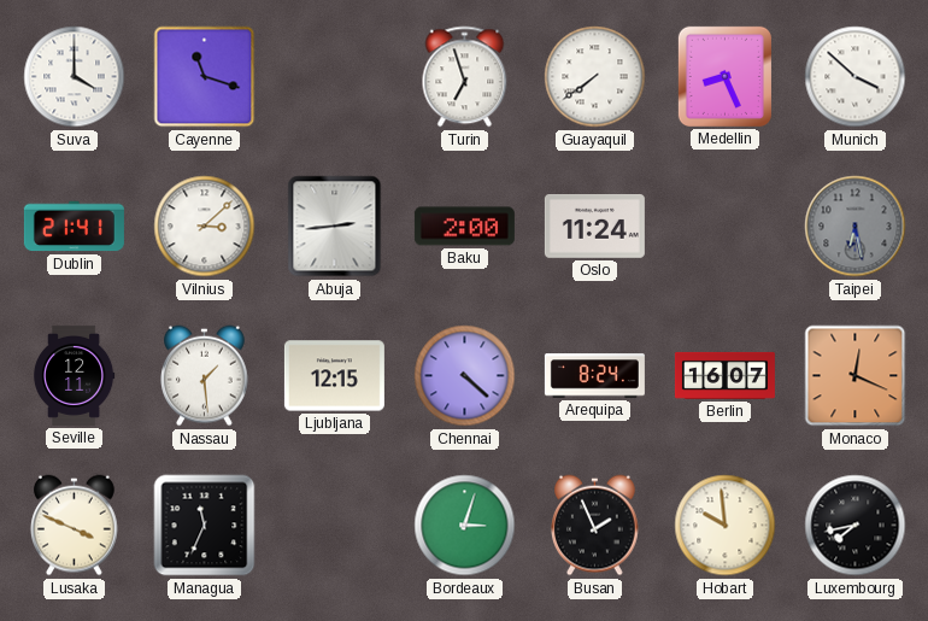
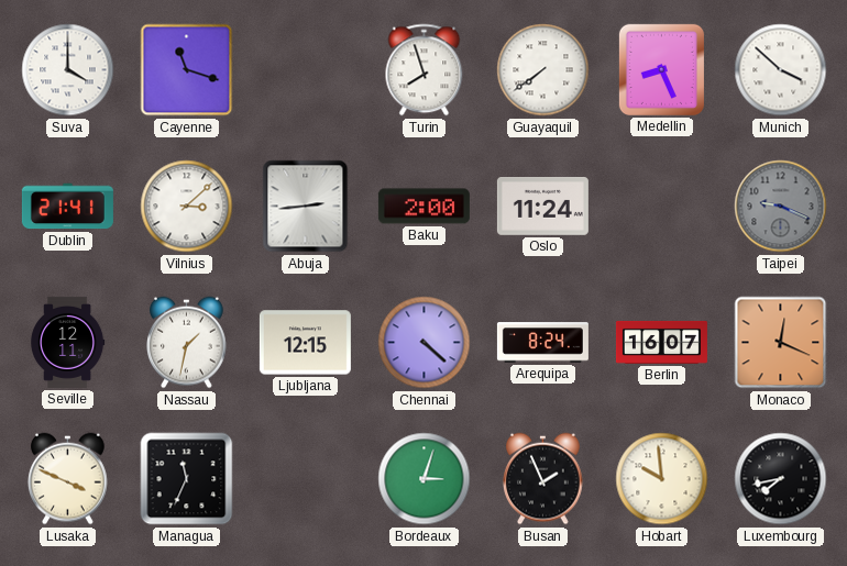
Turin: 6:57 -> 7:57
Taipei: 6:28 -> 9:19
Nassau: 1:29 -> 1:32
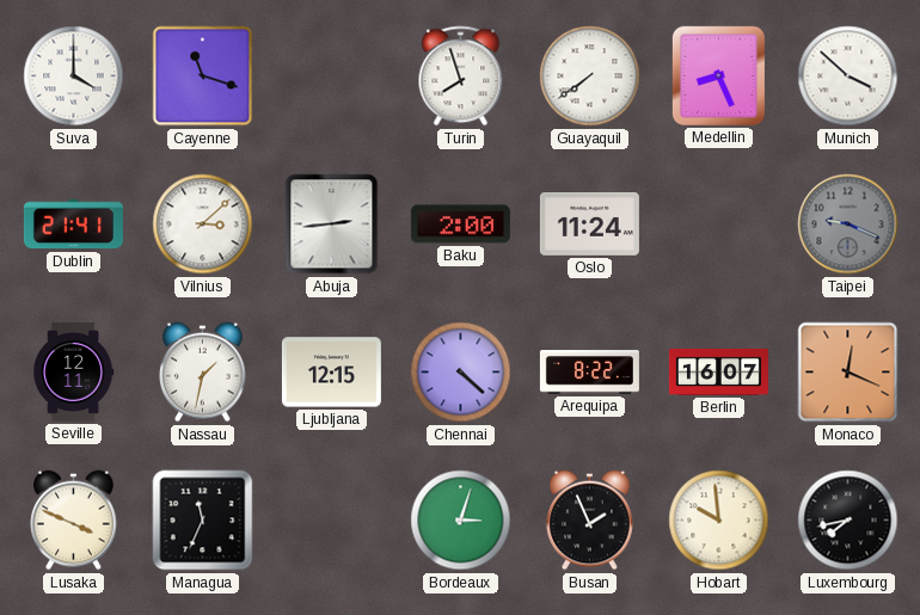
Arequipa: 8:24 -> 8:22
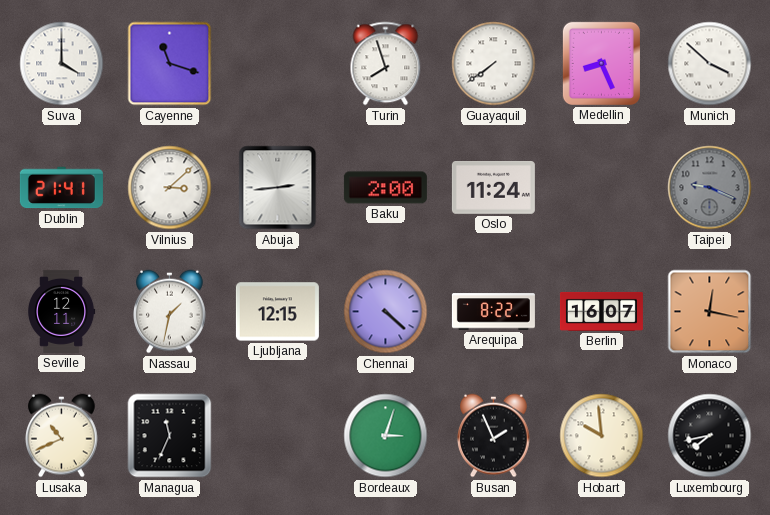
Monaco: 12:19 -> 12:17
Lusaka: 3:49 -> 10:41
